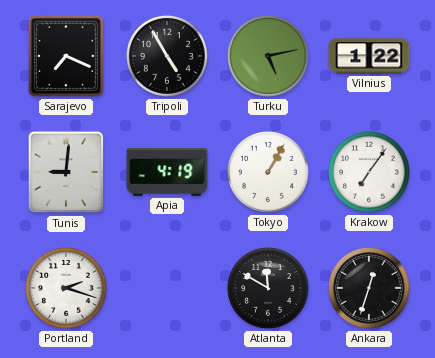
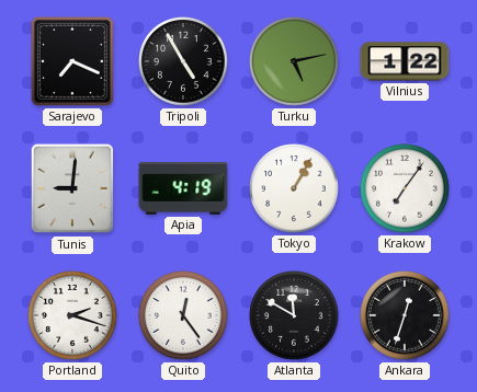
Quito: none -> 12:24
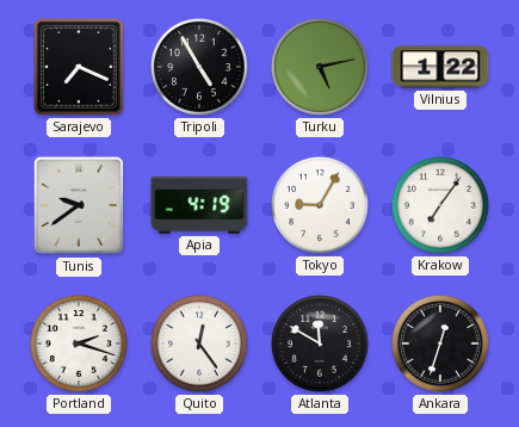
Tunis: 9:01 -> 9:39
Tokyo: 1:05 -> 9:05
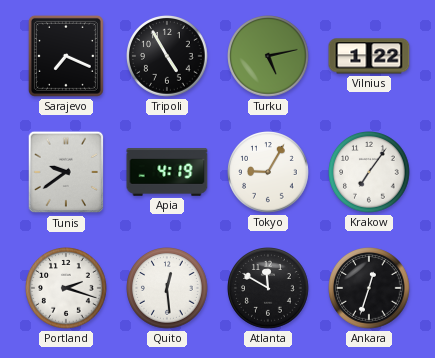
Quito: 12:24 -> 12:29
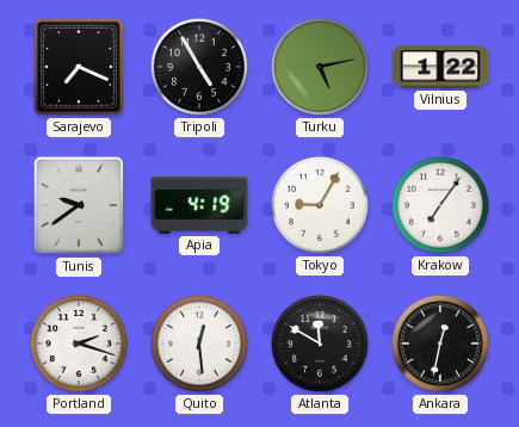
Ankara: 12:33 -> 12:32
